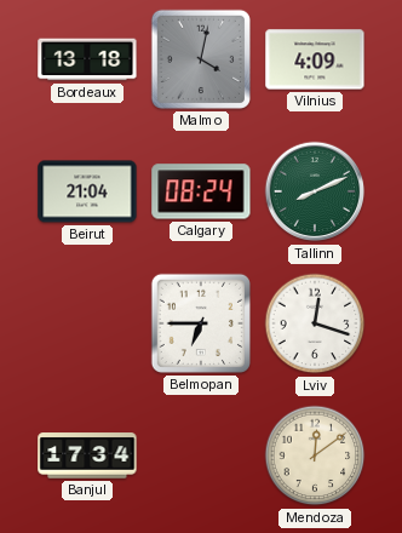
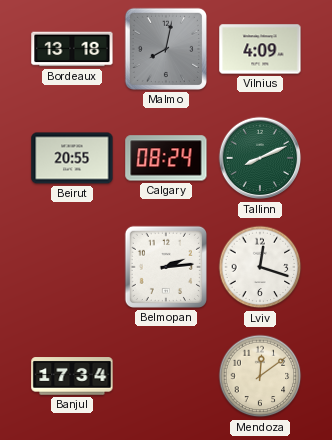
Malmo: 4:02 -> 8:02
Beirut: 21:04 -> 20:55
Belmopan: 6:45 -> 2:14
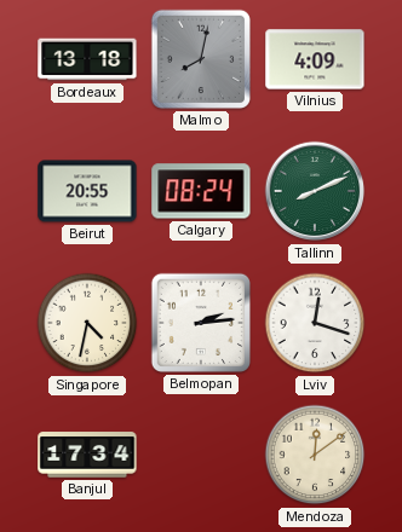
Singapore: none -> 4:32
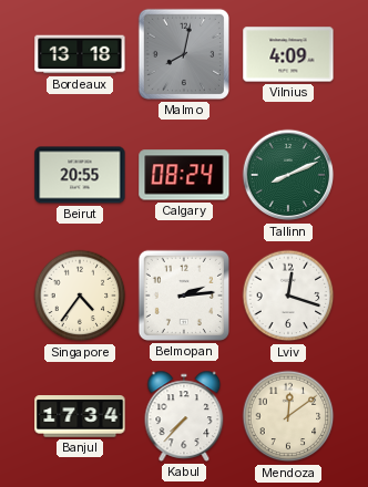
Singapore: 4:32 -> 4:36
Kabul: none -> 7:37
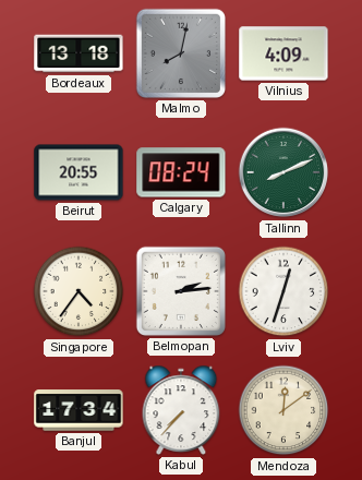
Lviv: 12:18 -> 12:33
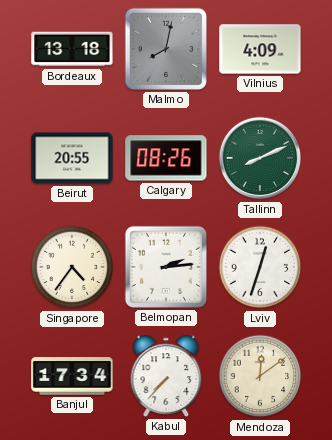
Calgary: 08:24 -> 08:26
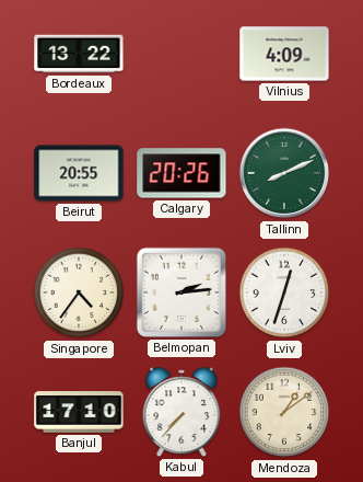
Bordeaux: 13:18 -> 13:22
Malmo: 8:02 -> none
Calgary: 08:26 -> 20:26
Banjul: 17:34 -> 17:10
Mendoza: 12:09 -> 1:09
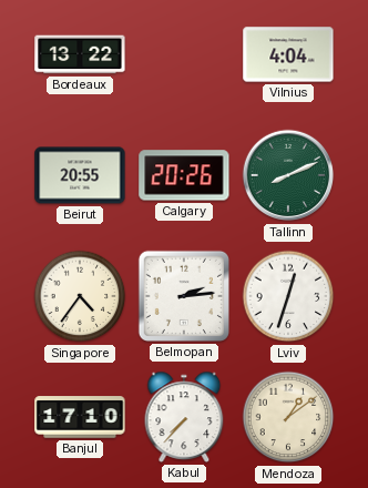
Vilnius: 4:09 -> 4:04
